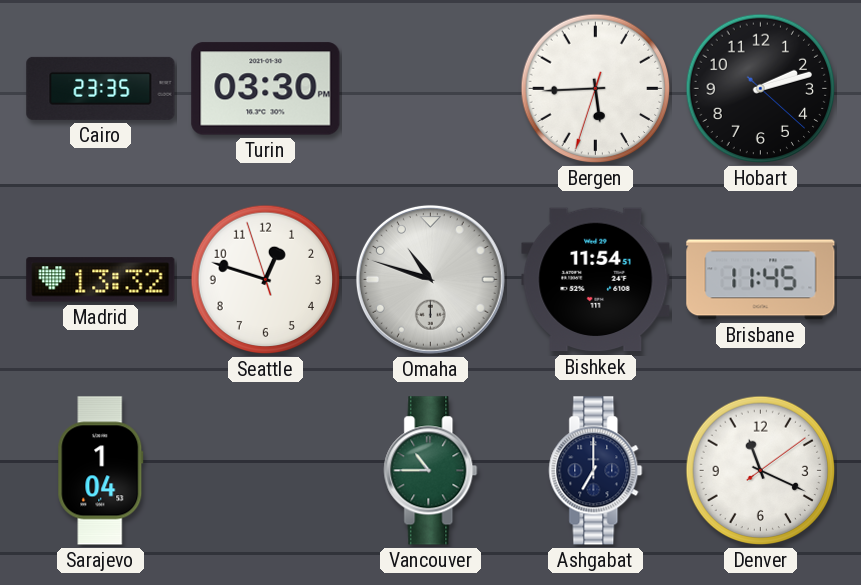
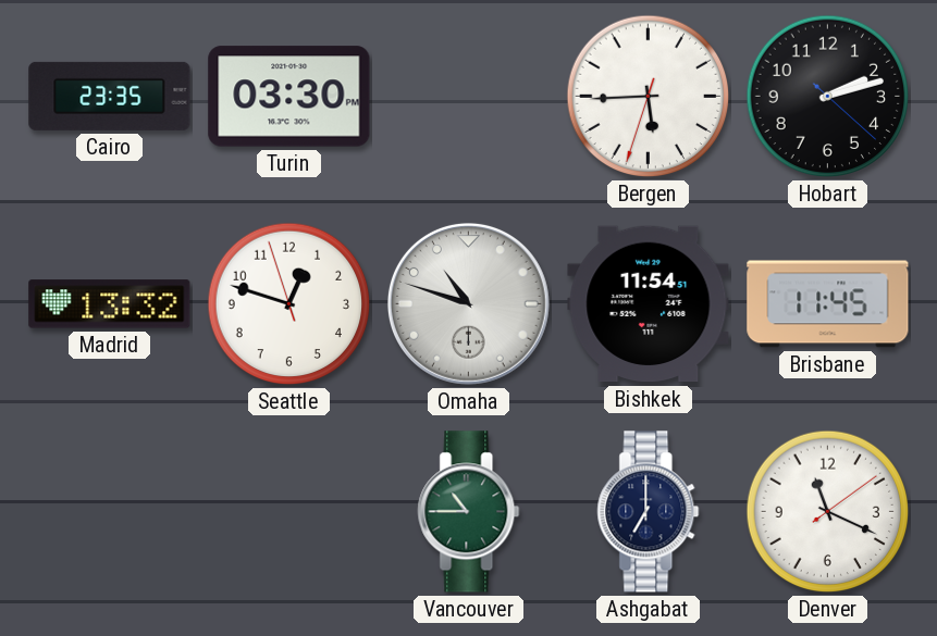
Sarajevo: 1:04 -> none
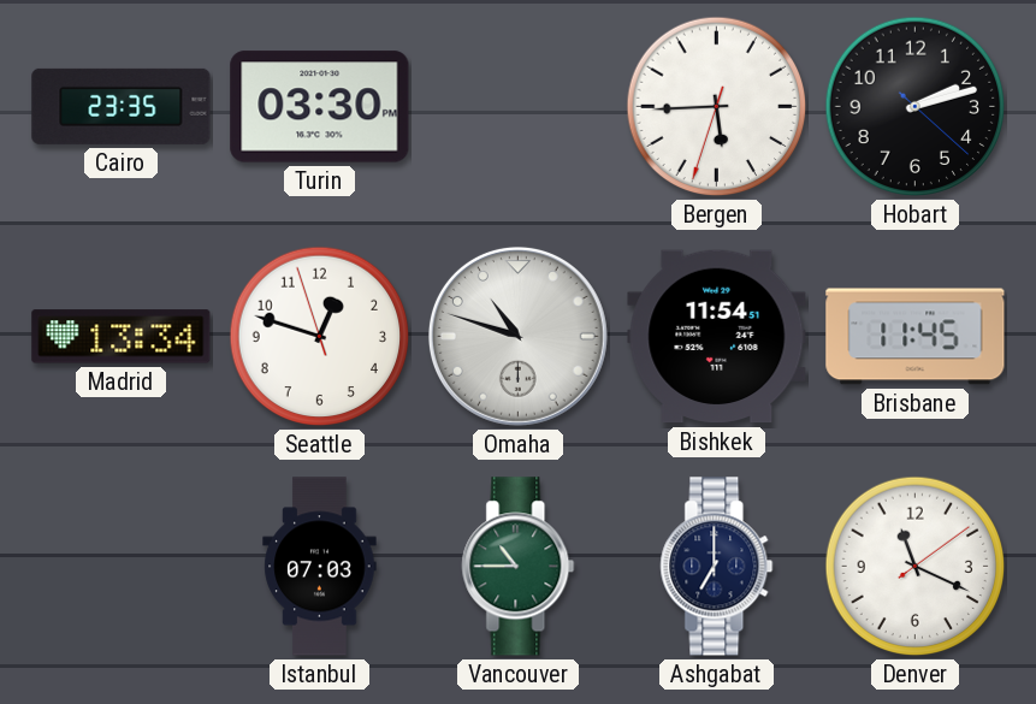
Madrid: 13:32 -> 13:34
Istanbul: none -> 07:03
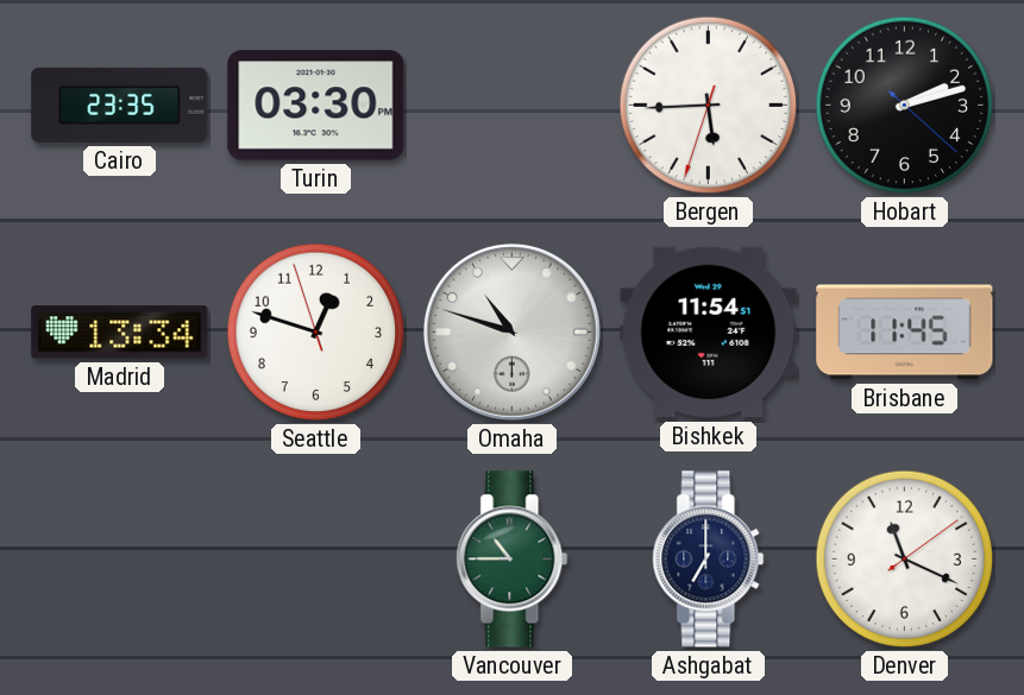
Istanbul: 07:03 -> none
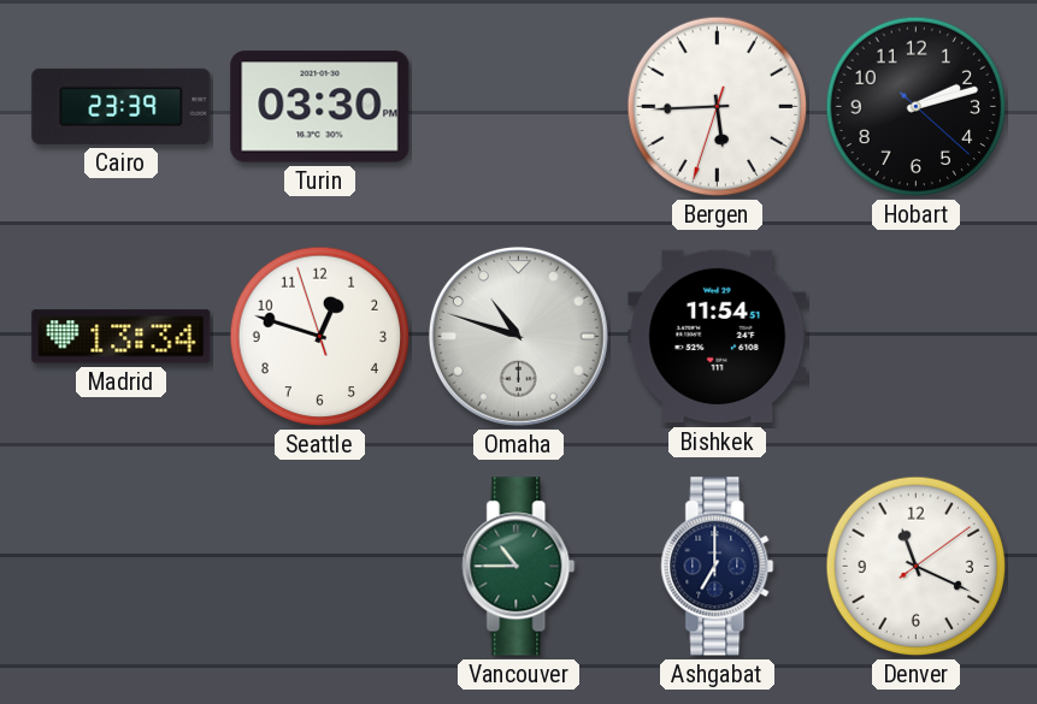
Cairo: 23:35 -> 23:39
Brisbane: 11:45 -> none
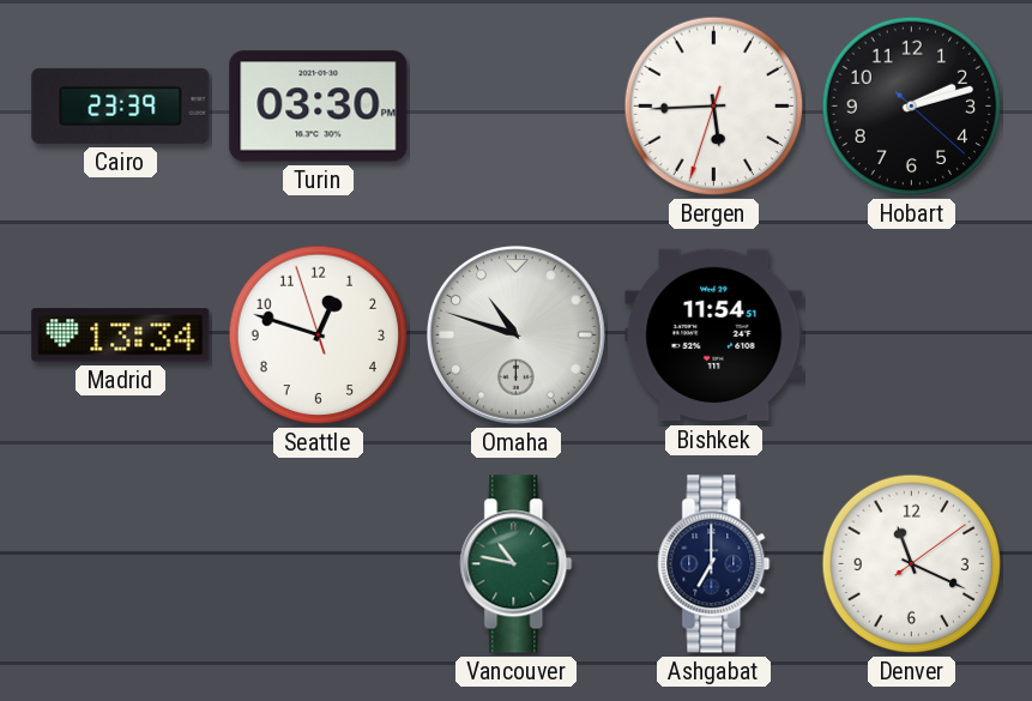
Vancouver: 10:45 -> 10:47
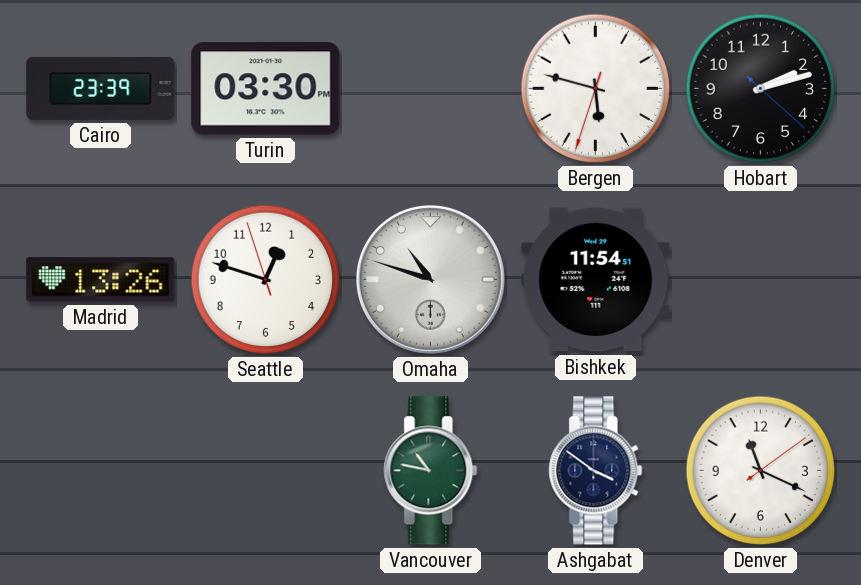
Bergen: 5:44 -> 5:47
Madrid: 13:34 -> 13:26
Ashgabat: 7:00 -> 3:51
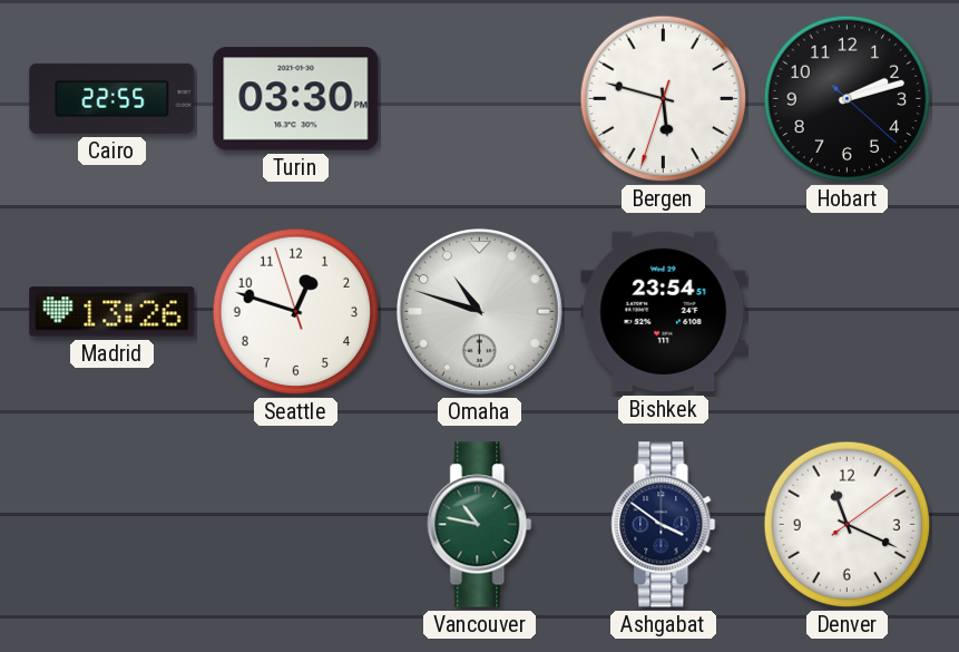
Cairo: 23:39 -> 22:55
Bishkek: 11:54 -> 23:54
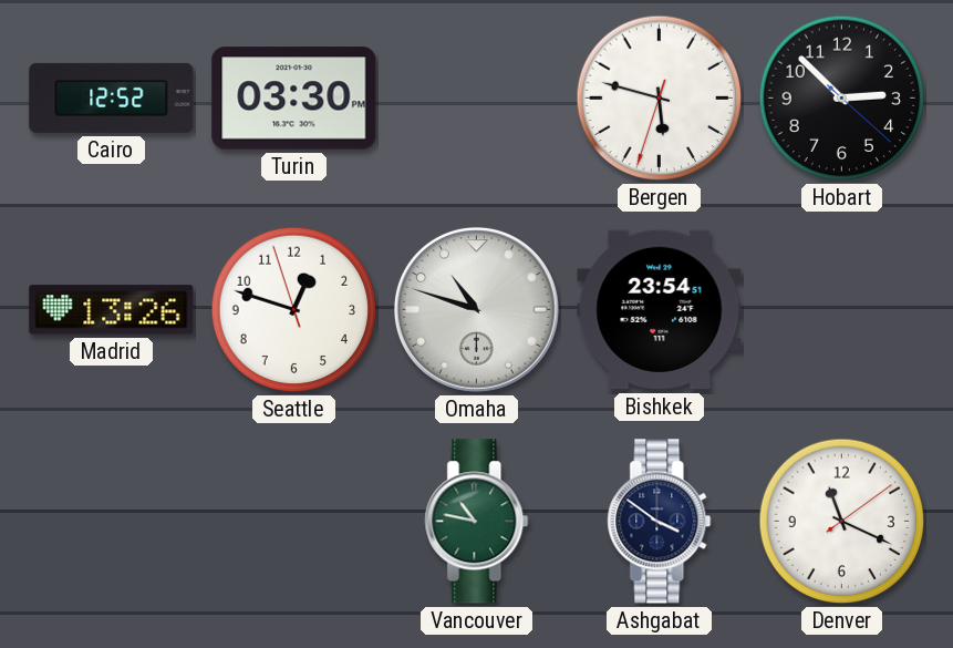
Cairo: 22:55 -> 12:52
Hobart: 2:12 -> 2:52
